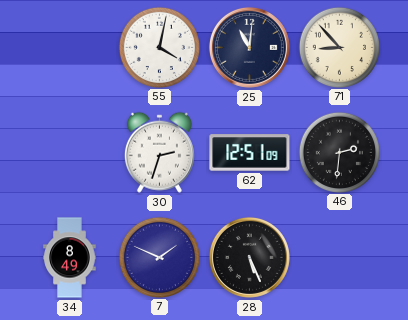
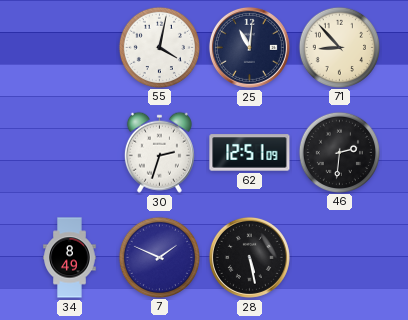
28: 5:26 -> 5:28
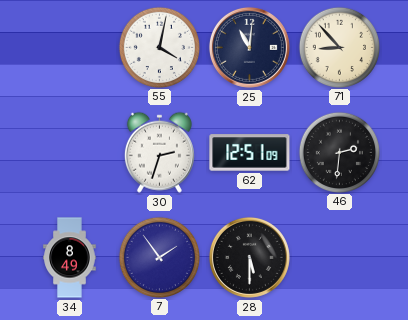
7: 1:49 -> 1:54
28: 5:28 -> 5:30
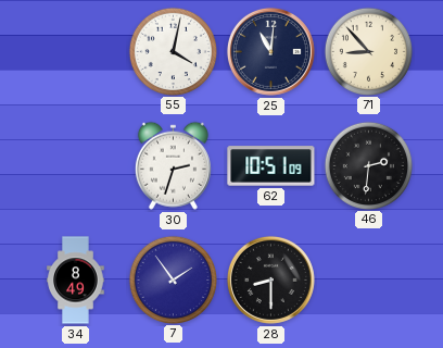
62: 12:51 -> 10:51
28: 5:30 -> 8:30
